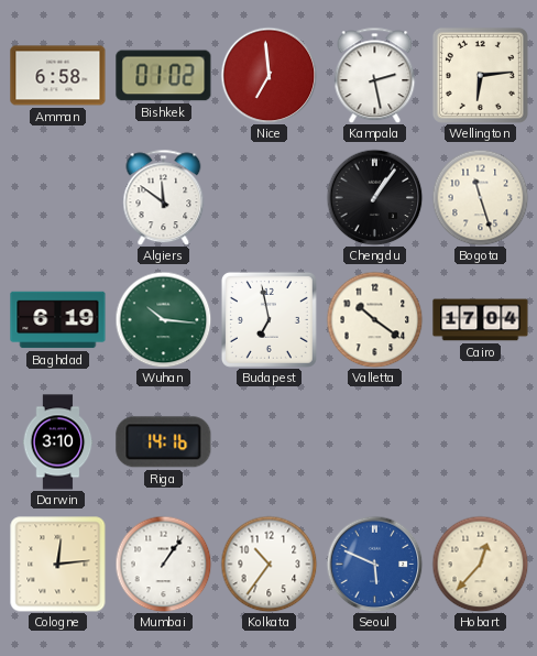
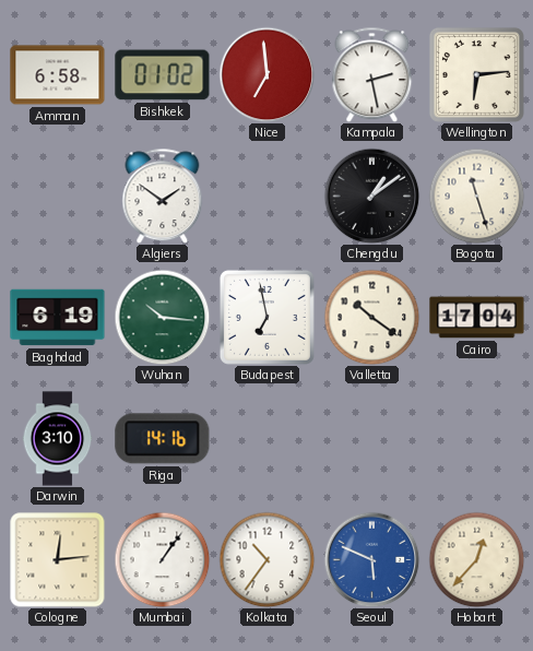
Algiers: 11:51 -> 1:51
Chengdu: 1:06 -> 1:09
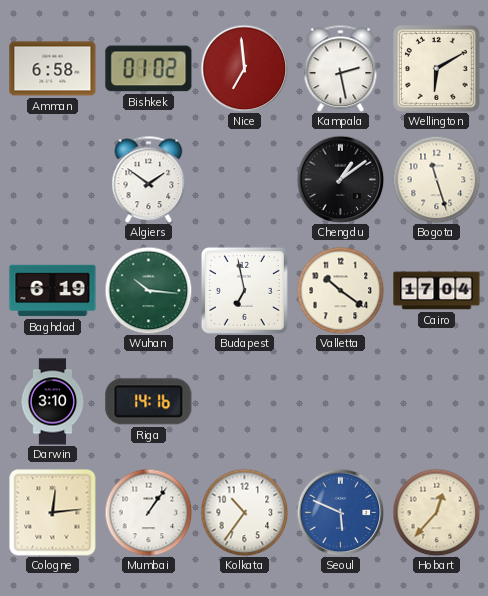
Wellington: 6:14 -> 6:10
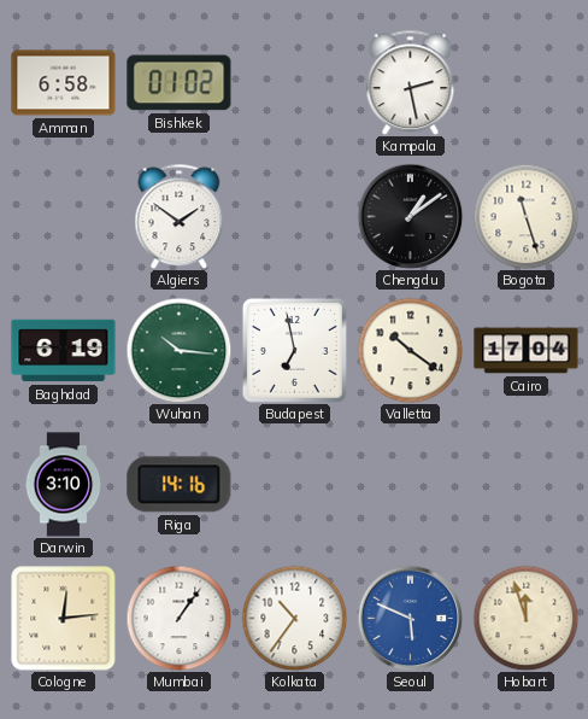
Nice: 6:59 -> none
Wellington: 6:10 -> none
Hobart: 12:37 -> 11:57
